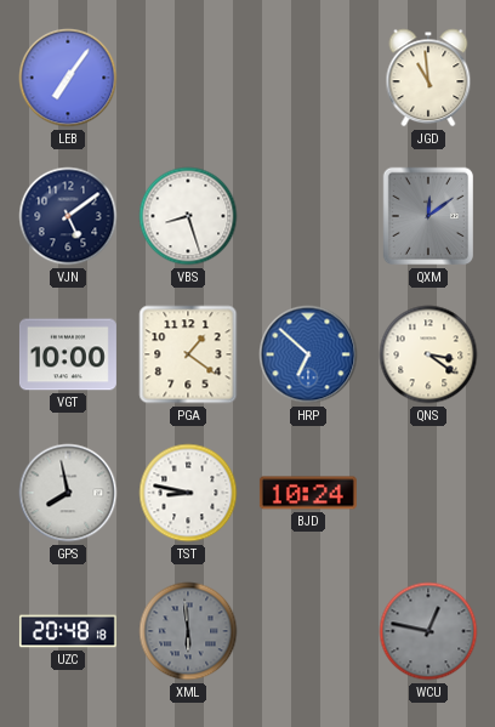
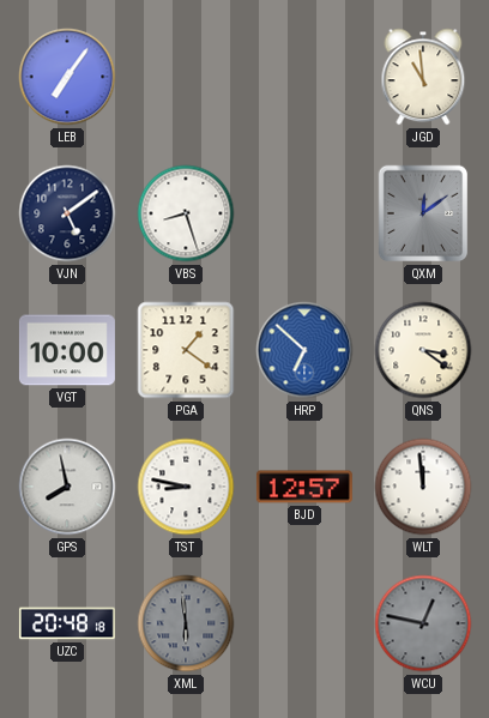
BJD: 10:24 -> 12:57
WLT: none -> 11:59
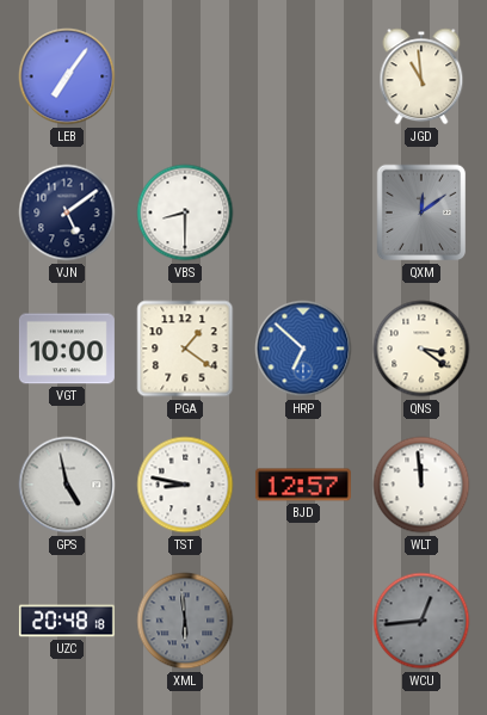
VBS: 8:27 -> 8:30
GPS: 7:58 -> 4:58
WCU: 12:47 -> 12:44
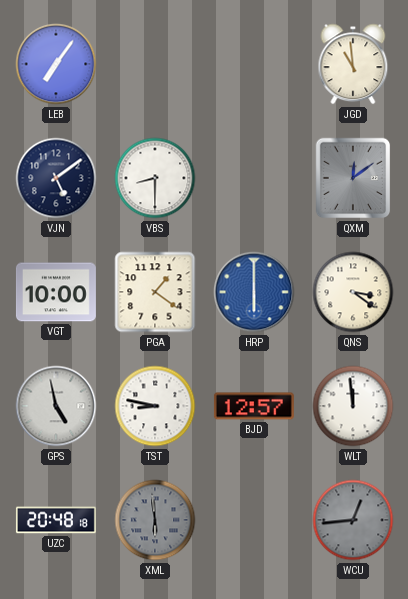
HRP: 6:52 -> 6:00
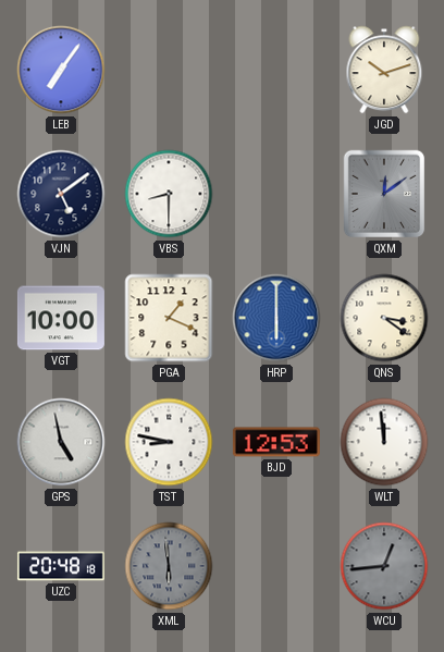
JGD: 10:59 -> 10:12
PGA: 1:21 -> 1:19
BJD: 12:57 -> 12:53
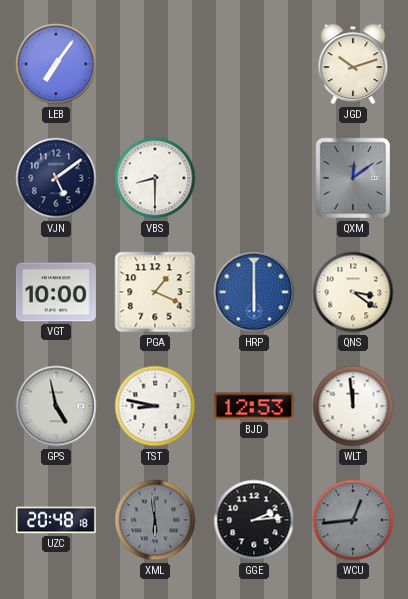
GGE: none -> 2:14
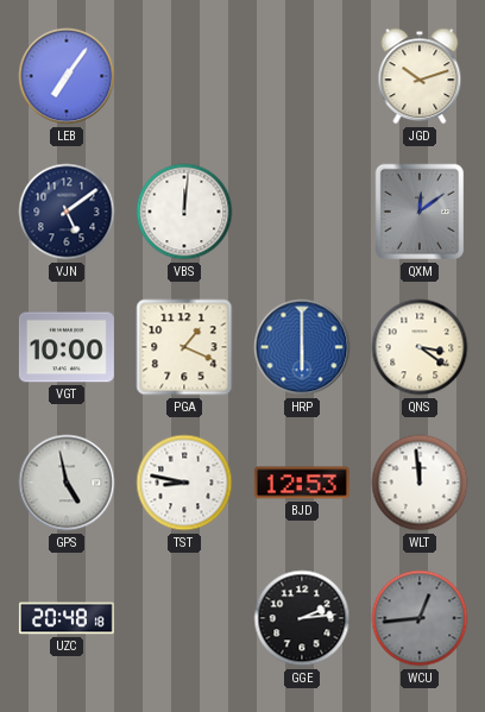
VBS: 8:30 -> 12:01
XML: 5:59 -> none
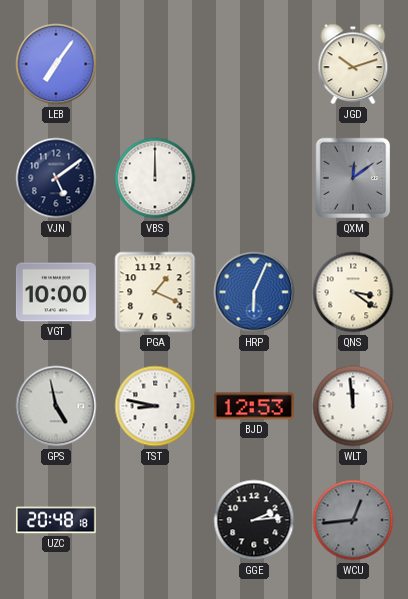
VBS: 12:01 -> 12:00
HRP: 6:00 -> 6:04
